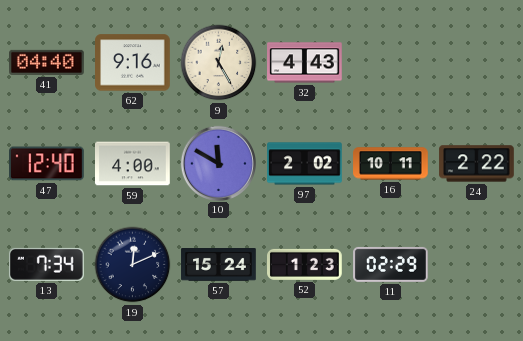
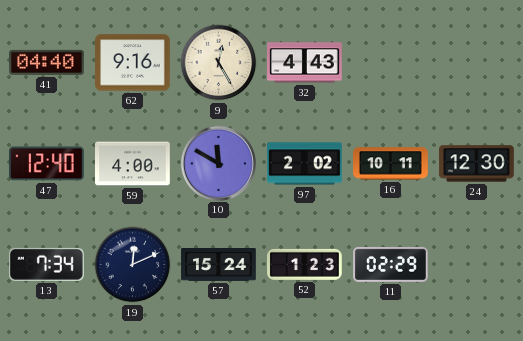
24: 2:22 -> 12:30
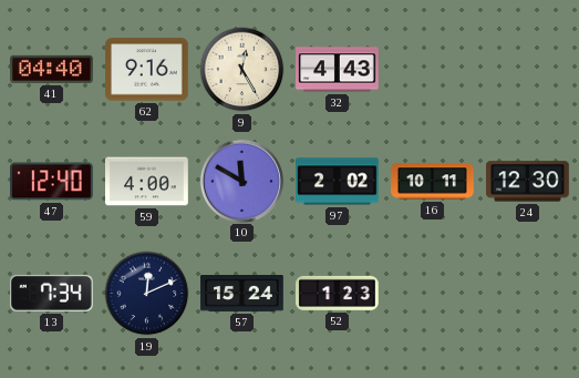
11: 02:29 -> none
